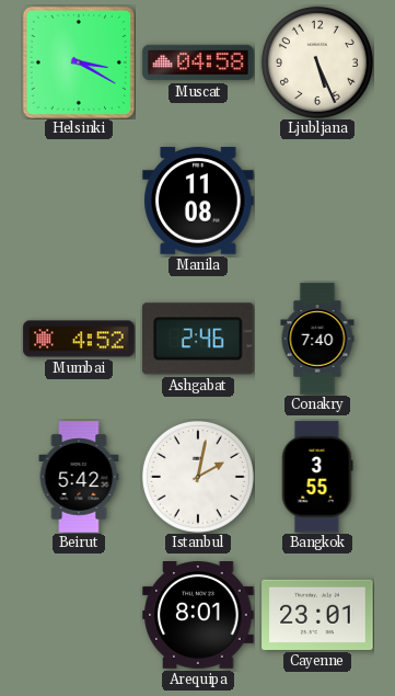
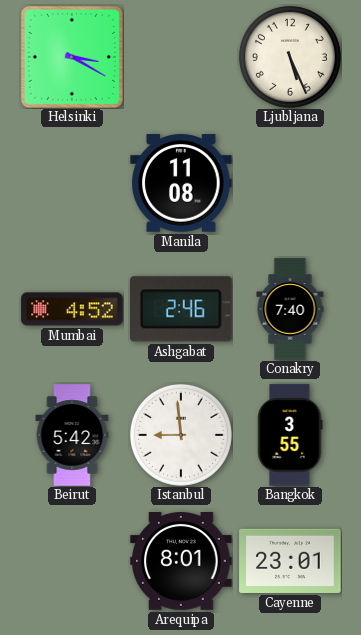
Muscat: 04:58 -> none
Istanbul: 2:02 -> 8:59
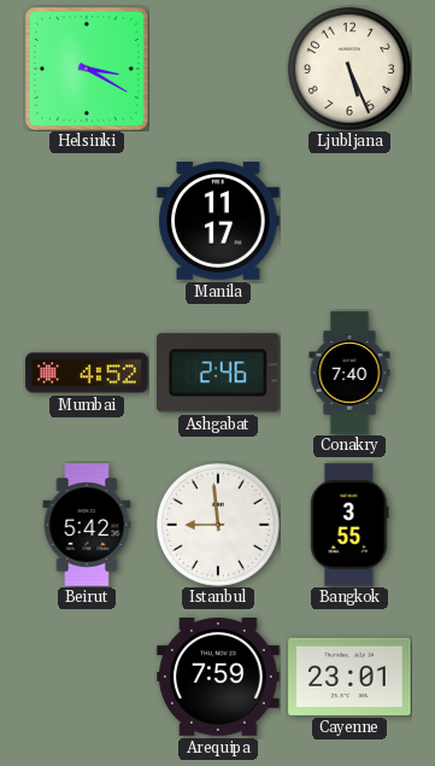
Manila: 11:08 -> 11:17
Arequipa: 8:01 -> 7:59
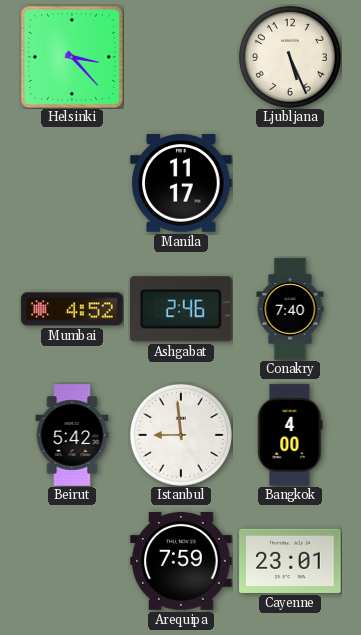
Helsinki: 3:20 -> 3:23
Bangkok: 3:55 -> 4:00
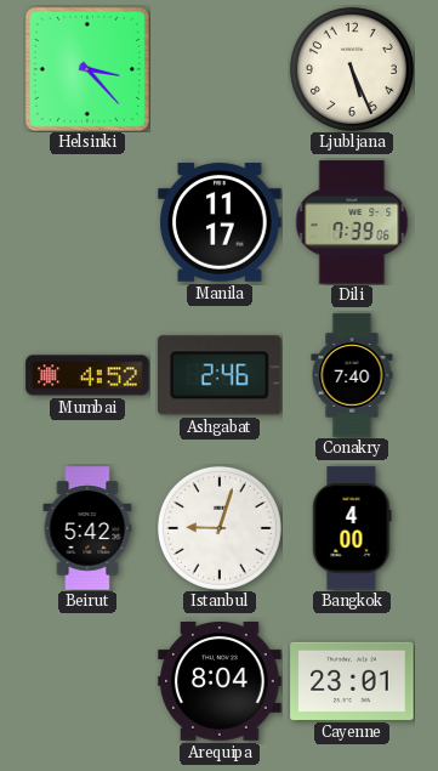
Dili: none -> 7:39
Istanbul: 8:59 -> 9:03
Arequipa: 7:59 -> 8:04
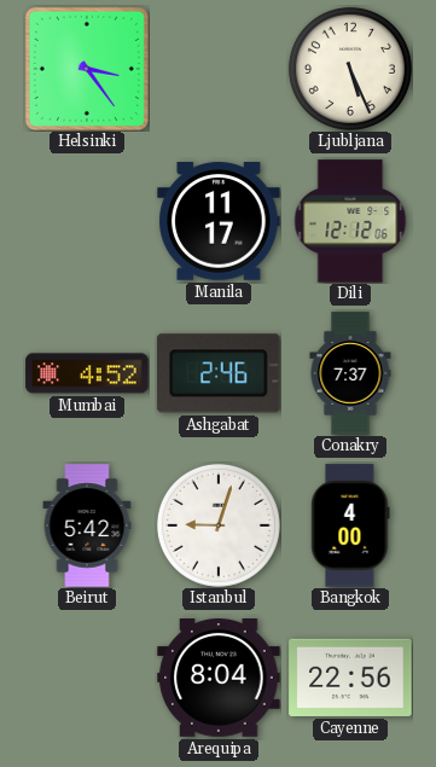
Helsinki: 3:23 -> 3:24
Dili: 7:39 -> 12:12
Conakry: 7:40 -> 7:37
Cayenne: 23:01 -> 22:56
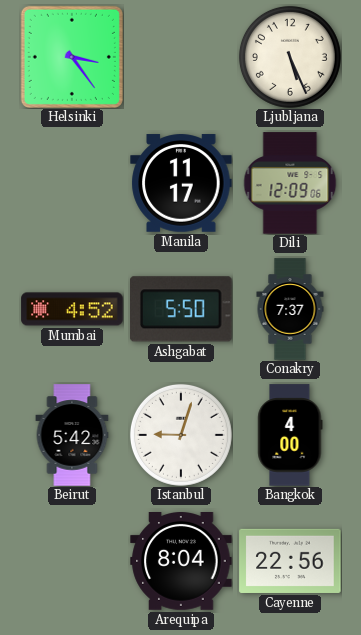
Dili: 12:12 -> 12:09
Ashgabat: 2:46 -> 5:50
